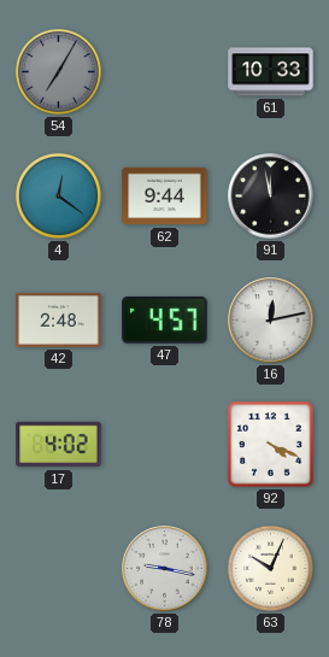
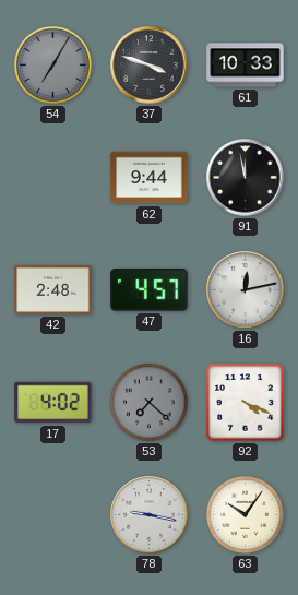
37: none -> 3:48
4: 12:21 -> none
53: none -> 7:22
63: 10:04 -> 10:06
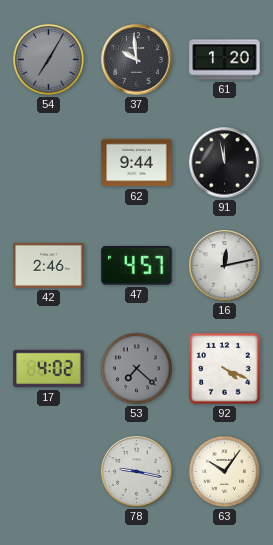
37: 3:48 -> 9:59
61: 10:33 -> 1:20
42: 2:48 -> 2:46
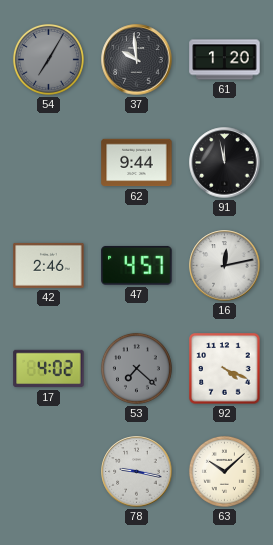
63: 10:06 -> 10:08
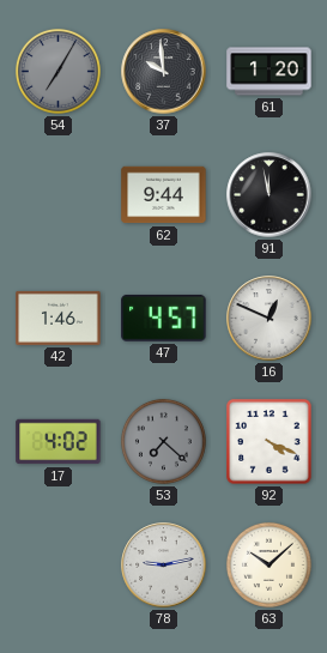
42: 2:46 -> 1:46
16: 12:13 -> 12:49
78: 9:17 -> 9:13
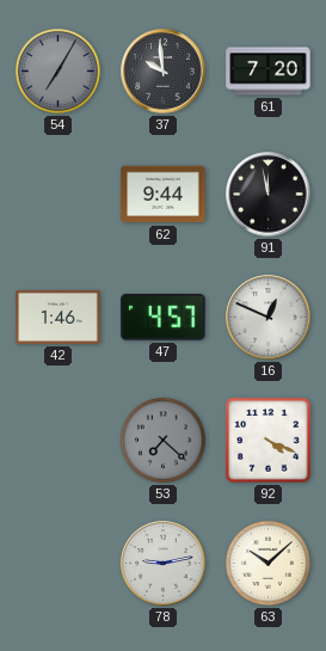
61: 1:20 -> 7:20
17: 4:02 -> none
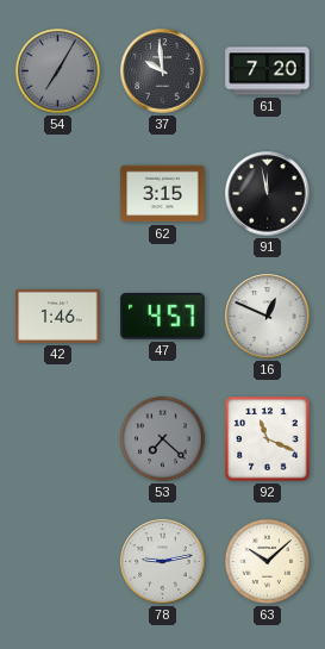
62: 9:44 -> 3:15
92: 4:19 -> 11:19
